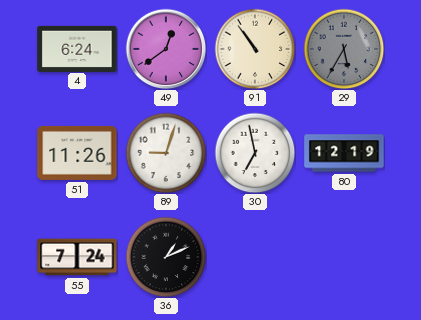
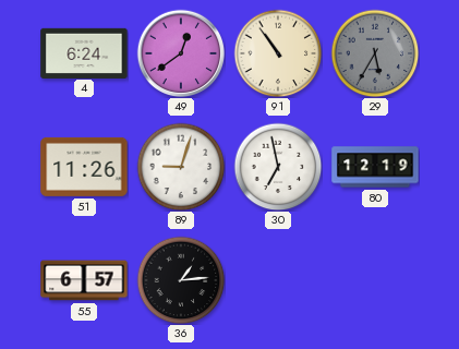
55: 7:24 -> 6:57
36: 1:11 -> 1:14
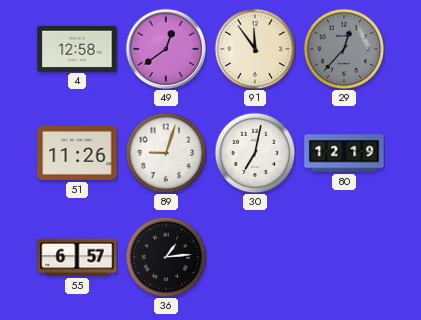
4: 6:24 -> 12:58
91: 10:54 -> 11:54
29: 5:35 -> 12:37
30: 6:58 -> 7:02
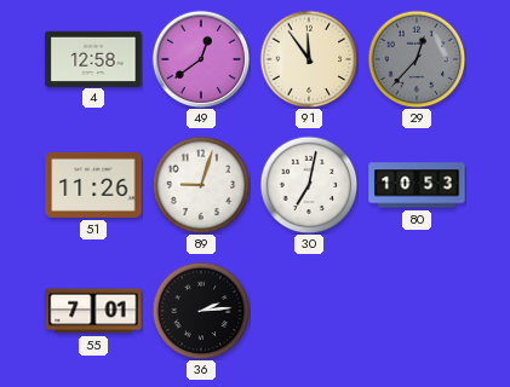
80: 12:19 -> 10:53
55: 6:57 -> 7:01
36: 1:14 -> 2:14
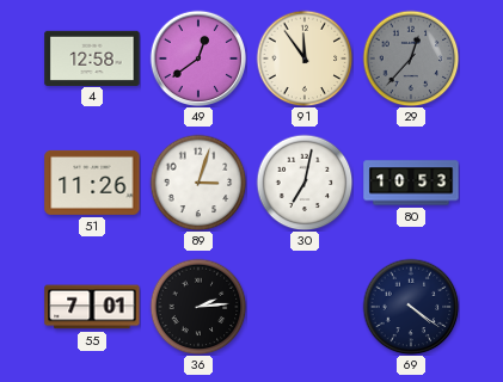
89: 9:03 -> 3:03
69: none -> 4:21
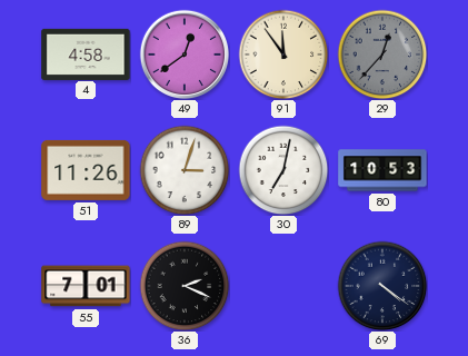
4: 12:58 -> 4:58
36: 2:14 -> 2:19
